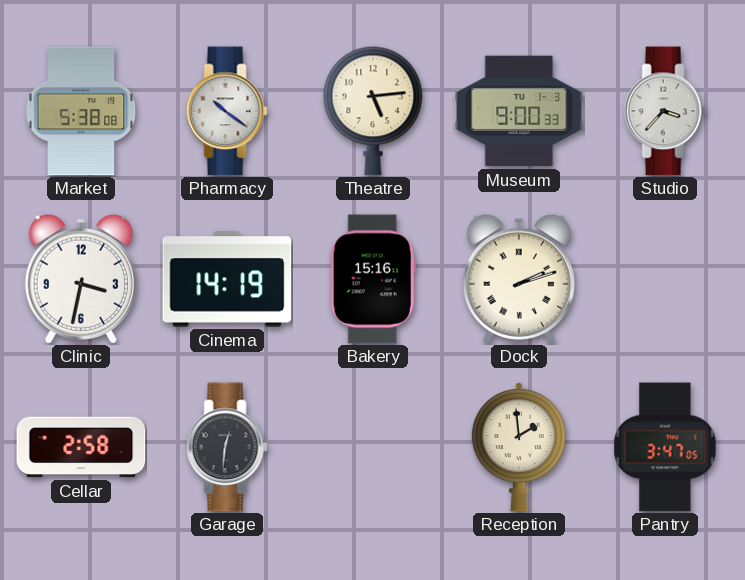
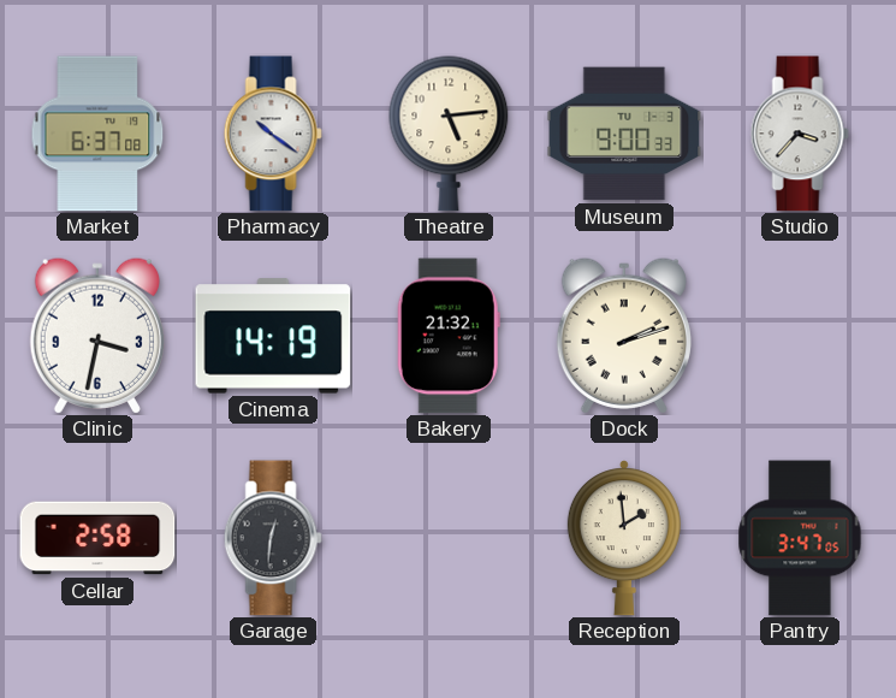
Market: 5:38 -> 6:37
Bakery: 15:16 -> 21:32
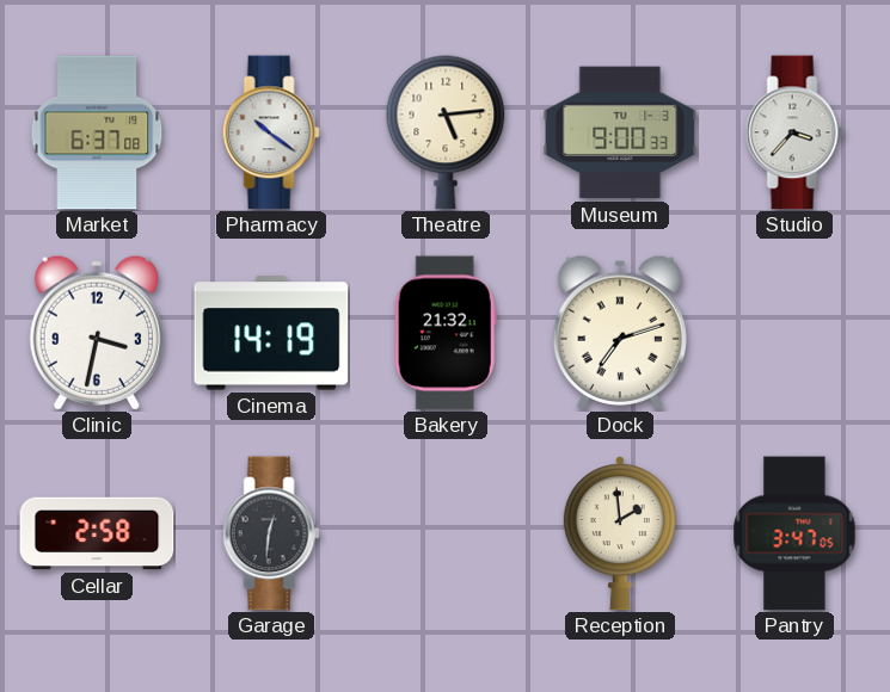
Dock: 2:12 -> 7:12
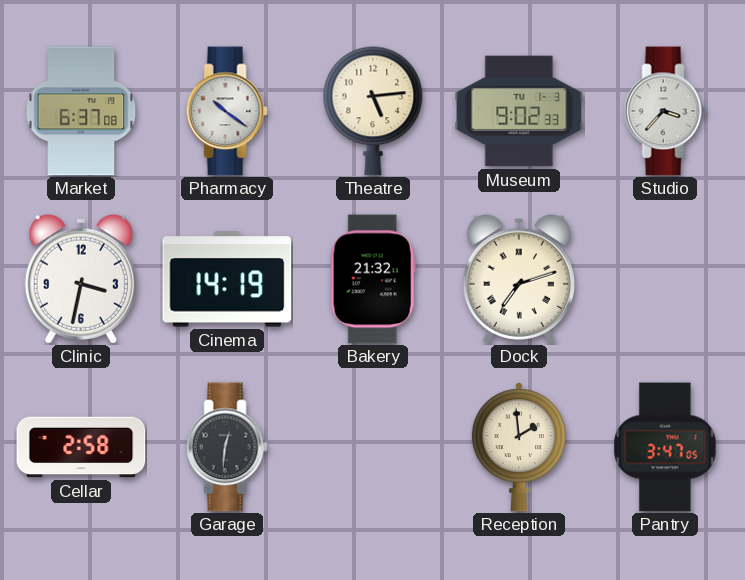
Museum: 9:00 -> 9:02
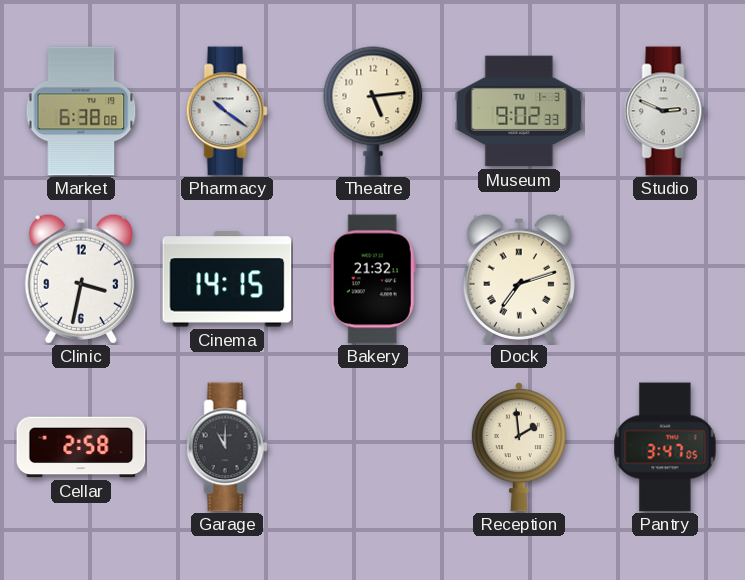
Market: 6:37 -> 6:38
Studio: 3:37 -> 2:49
Cinema: 14:19 -> 14:15
Garage: 12:31 -> 11:00
